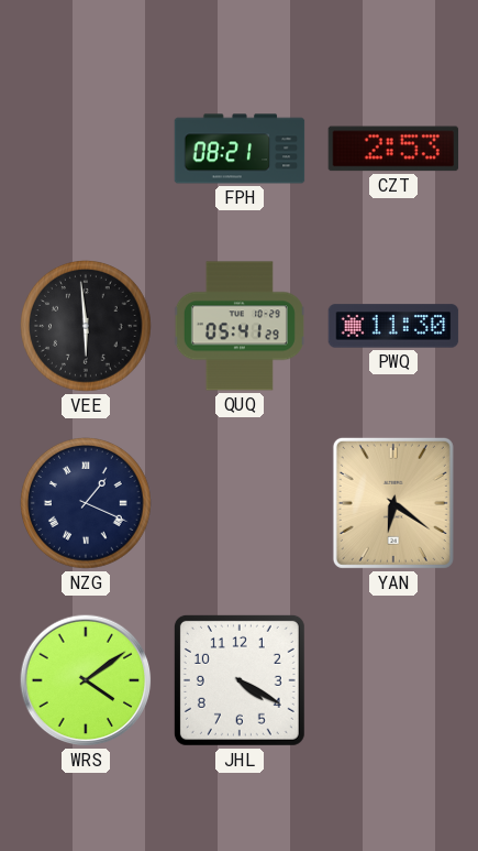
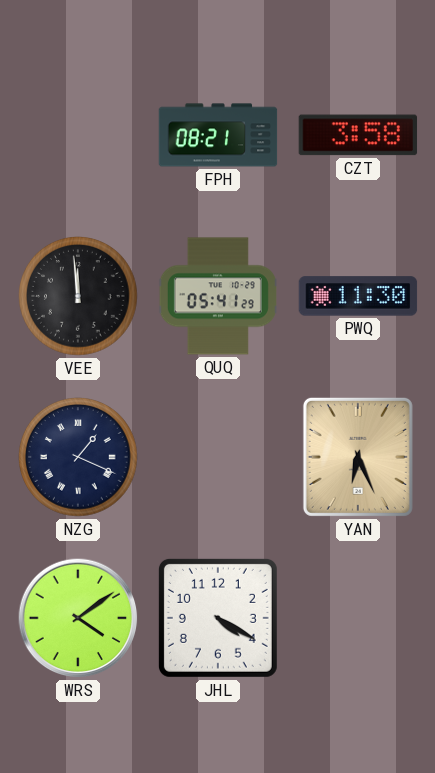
CZT: 2:53 -> 3:58
VEE: 5:59 -> 11:59
YAN: 6:21 -> 6:26
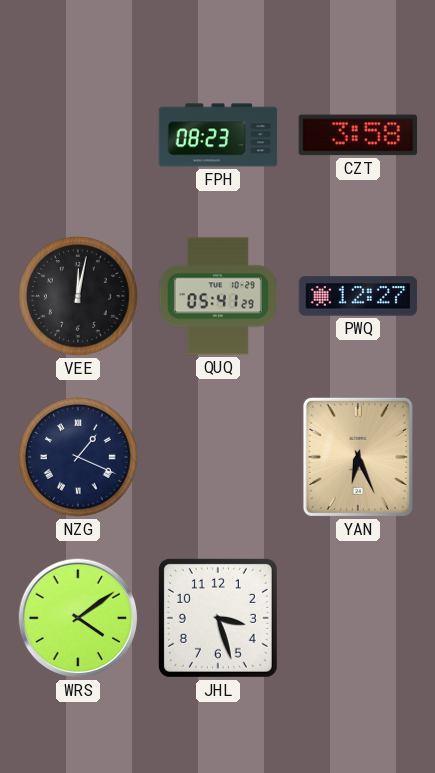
FPH: 08:21 -> 08:23
VEE: 11:59 -> 12:02
PWQ: 11:30 -> 12:27
JHL: 4:20 -> 3:27
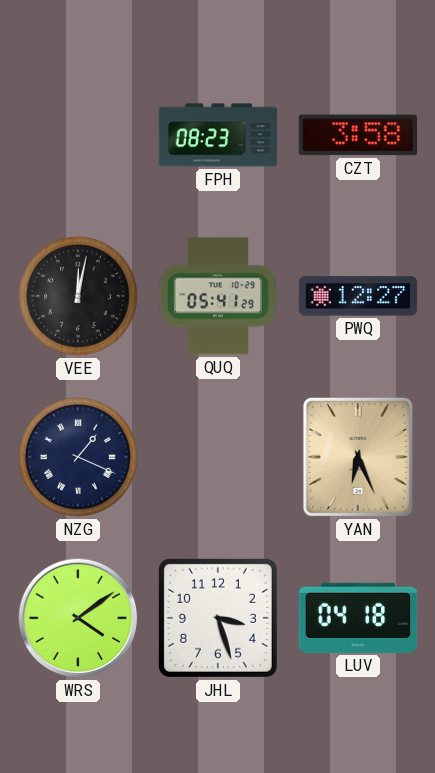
LUV: none -> 04:18
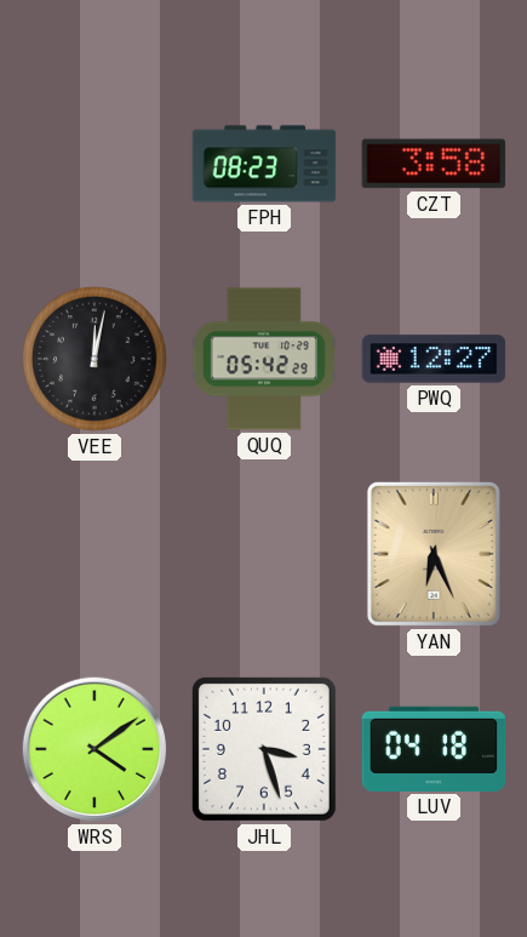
QUQ: 05:41 -> 05:42
NZG: 1:19 -> none
